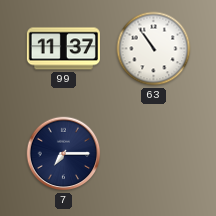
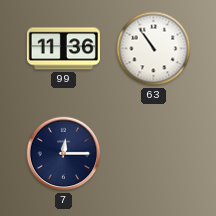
99: 11:37 -> 11:36
7: 7:15 -> 12:15
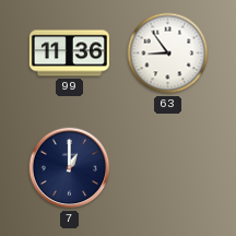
63: 10:54 -> 8:54
7: 12:15 -> 1:00
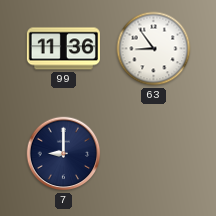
7: 1:00 -> 9:00
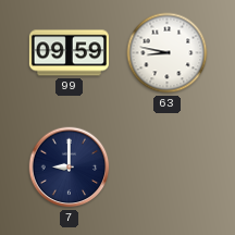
99: 11:36 -> 09:59
63: 8:54 -> 8:47
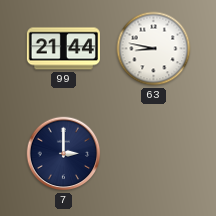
99: 09:59 -> 21:44
7: 9:00 -> 3:00
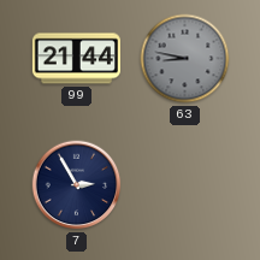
63 dial: white -> grey
7: 3:00 -> 2:55
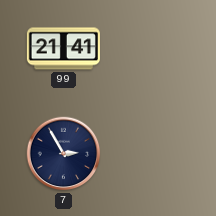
99: 21:44 -> 21:41
63: 8:47 -> none
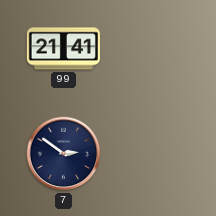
7: 2:55 -> 2:51
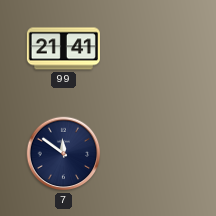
7: 2:51 -> 11:51
